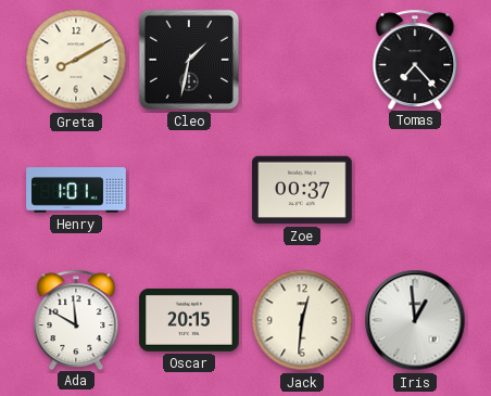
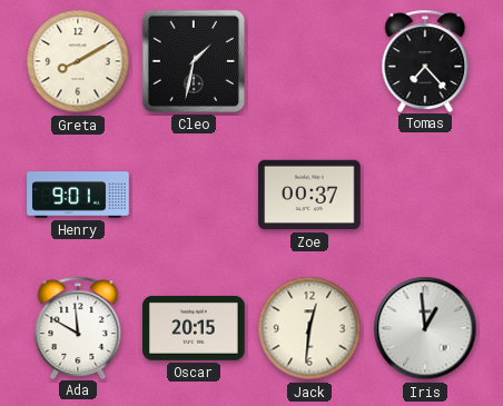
Henry: 1:01 -> 9:01
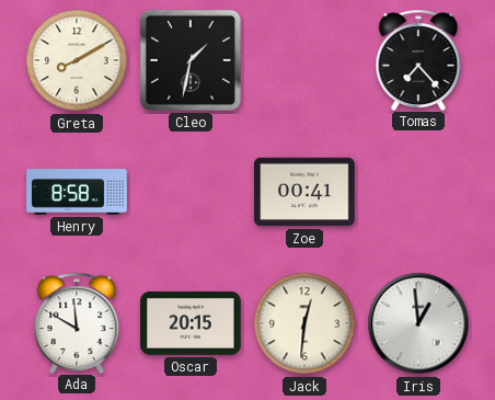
Henry: 9:01 -> 8:58
Zoe: 00:37 -> 00:41
